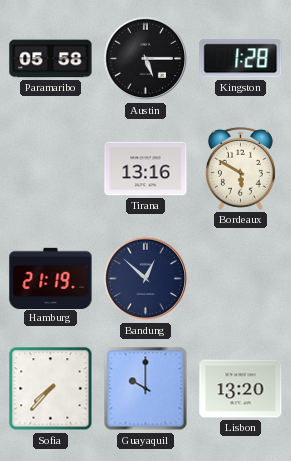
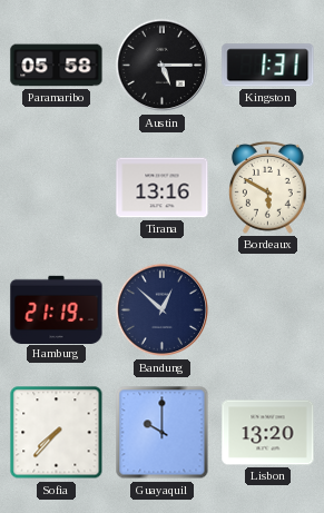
Kingston: 1:28 -> 1:31
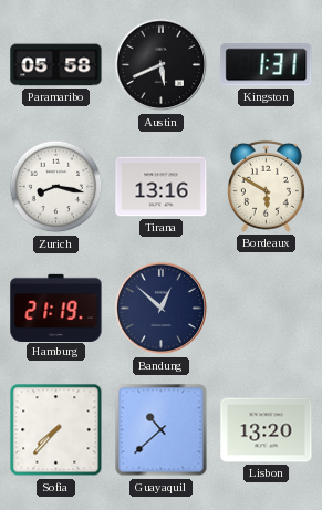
Austin: 5:15 -> 5:41
Zurich: none -> 8:17
Guayaquil: 10:00 -> 10:38
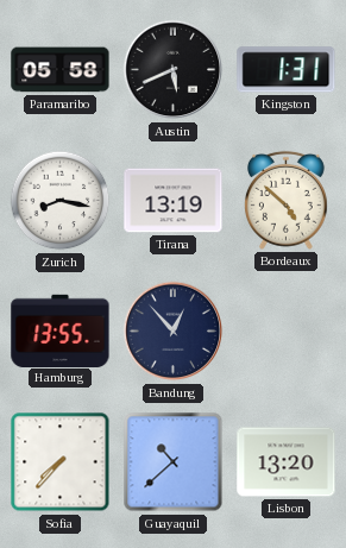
Tirana: 13:16 -> 13:19
Bordeaux: 5:50 -> 4:52
Hamburg: 21:19 -> 13:55
Bandung: 12:52 -> 12:53
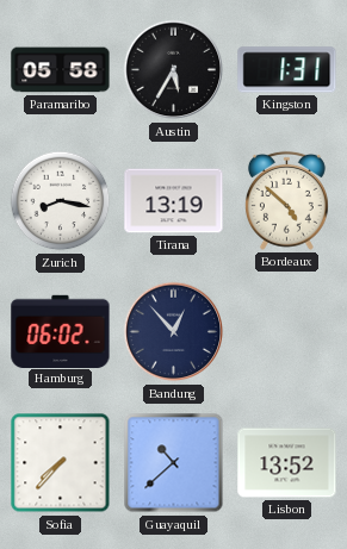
Austin: 5:41 -> 5:35
Hamburg: 13:55 -> 06:02
Lisbon: 13:20 -> 13:52
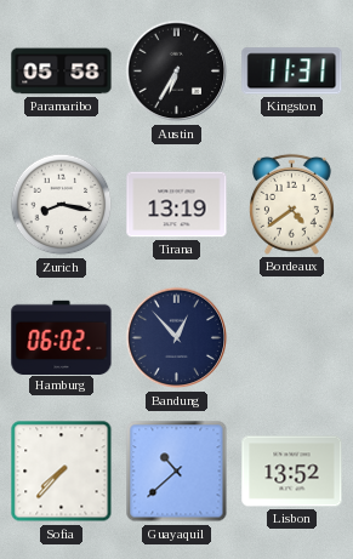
Austin: 5:35 -> 6:35
Kingston: 1:31 -> 11:31
Bordeaux: 4:52 -> 4:39
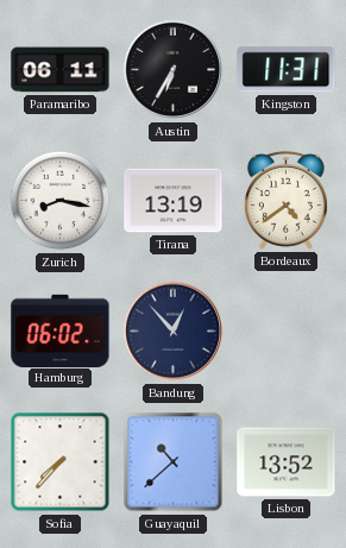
Paramaribo: 05:58 -> 06:11
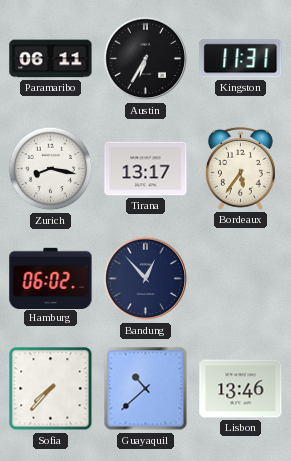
Tirana: 13:19 -> 13:17
Bordeaux: 4:39 -> 5:36
Lisbon: 13:52 -> 13:46
